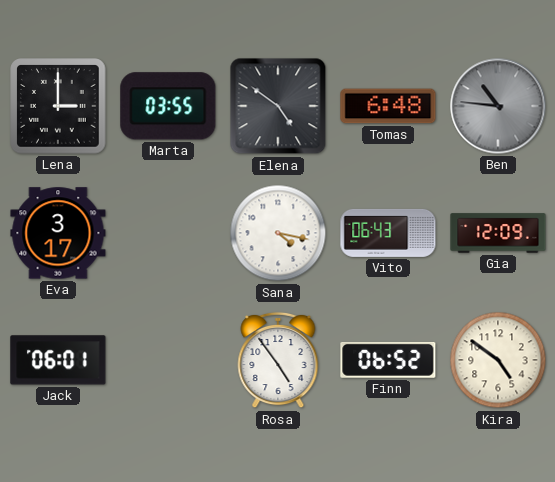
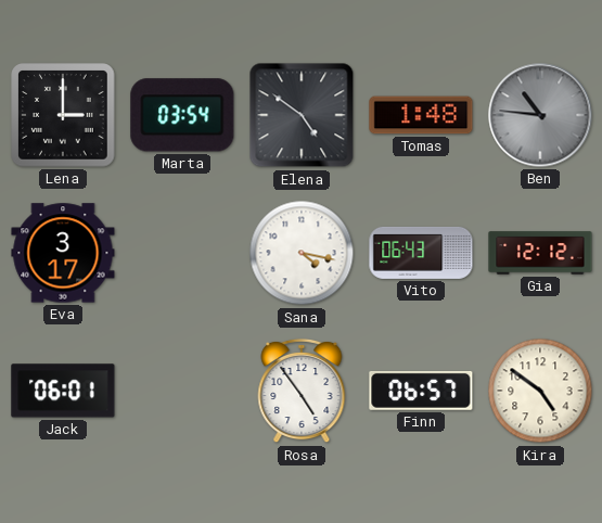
Marta: 03:55 -> 03:54
Tomas: 6:48 -> 1:48
Gia: 12:09 -> 12:12
Finn: 06:52 -> 06:57
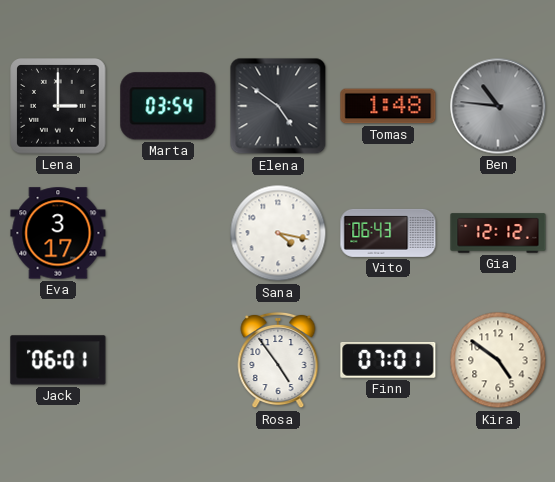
Finn: 06:57 -> 07:01
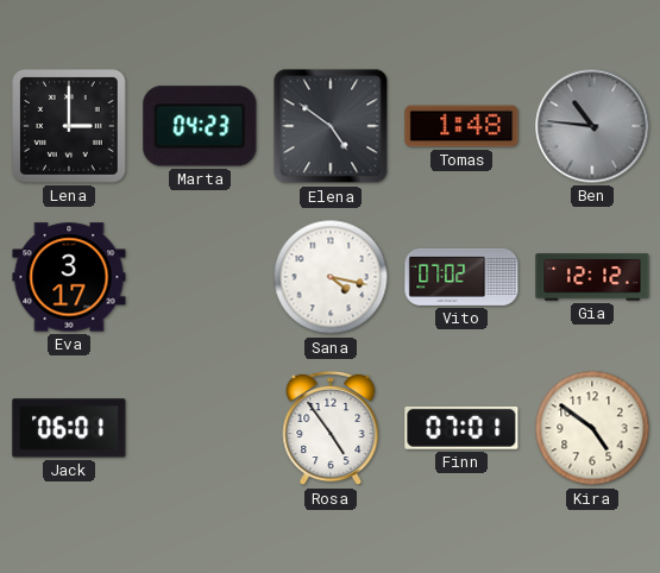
Marta: 03:54 -> 04:23
Vito: 06:43 -> 07:02
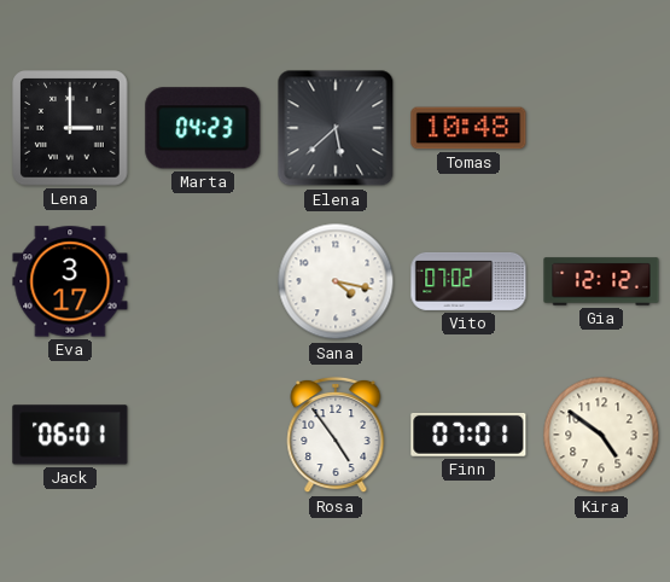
Elena: 4:51 -> 5:38
Tomas: 1:48 -> 10:48
Ben: 10:46 -> none
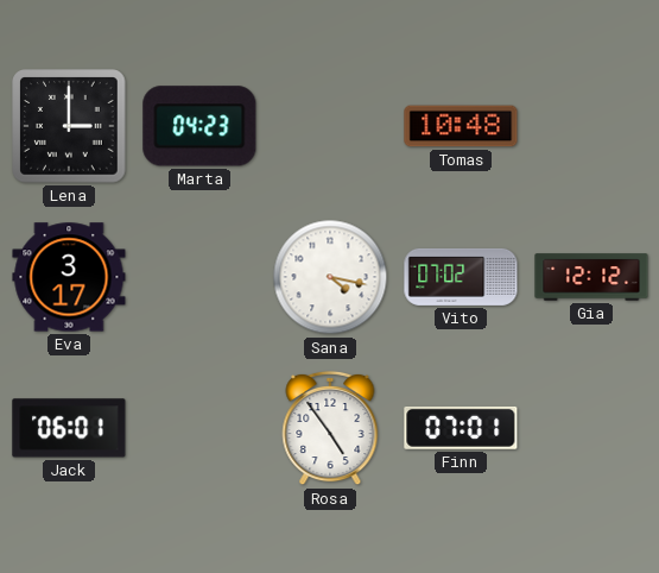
Elena: 5:38 -> none
Kira: 4:51 -> none
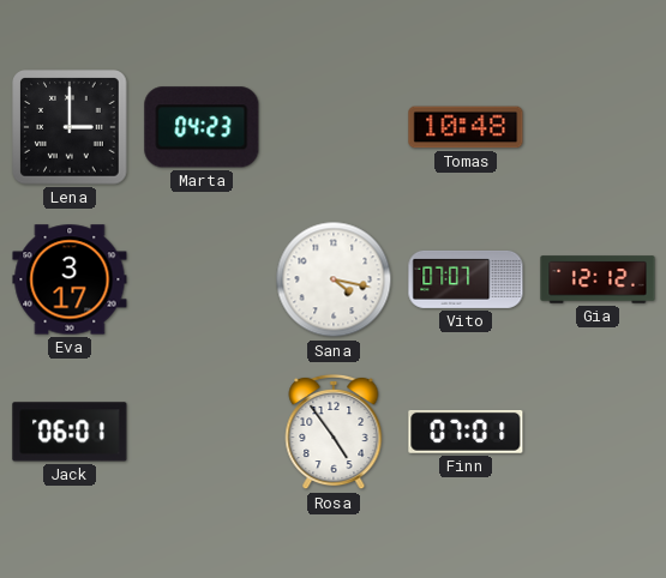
Vito: 07:02 -> 07:07
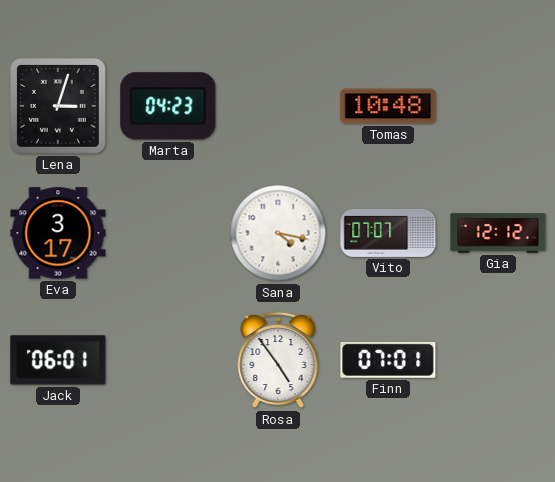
Lena: 3:00 -> 3:03
